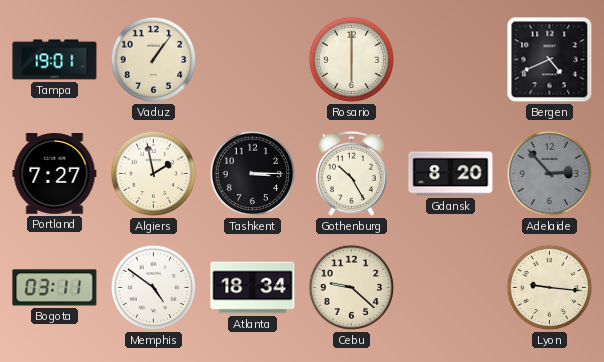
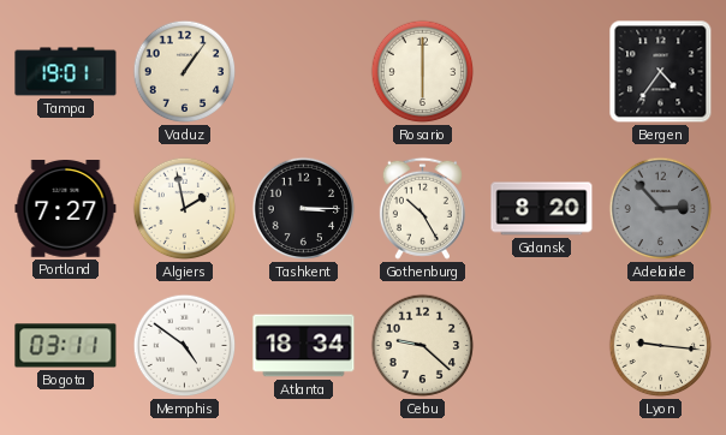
Bergen: 4:41 -> 4:36
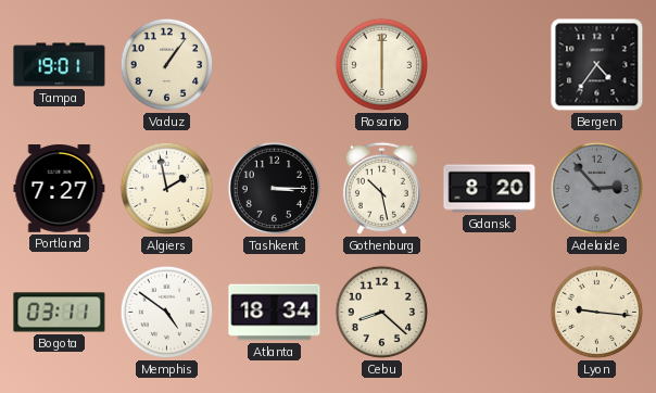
Gothenburg: 10:25 -> 10:28
Cebu: 9:22 -> 8:22
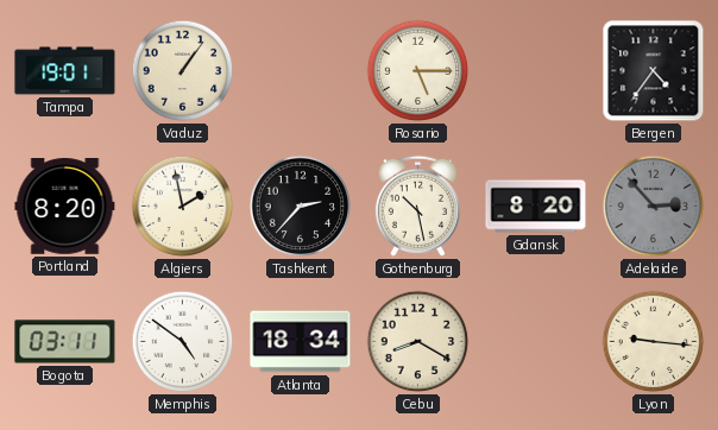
Rosario: 6:00 -> 5:15
Portland: 7:27 -> 8:20
Tashkent: 3:15 -> 2:37
Cebu: 8:22 -> 8:20
